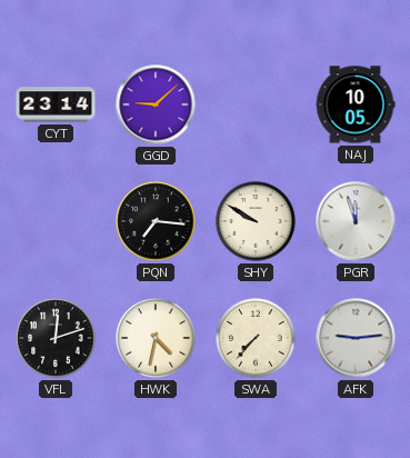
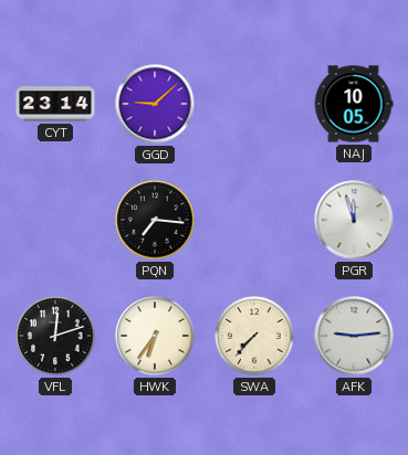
SHY: 9:50 -> none
HWK: 4:32 -> 6:36
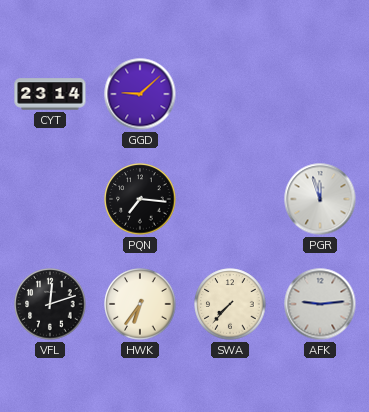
NAJ: 10:05 -> none
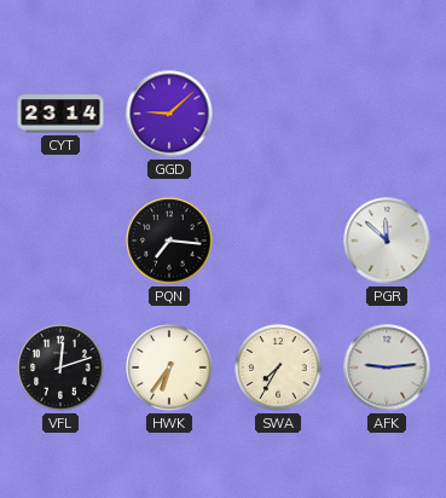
PGR: 11:57 -> 11:52
SWA: 7:37 -> 7:35
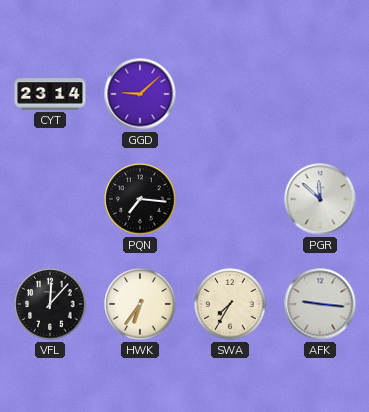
VFL: 12:12 -> 12:07
AFK: 9:14 -> 9:16
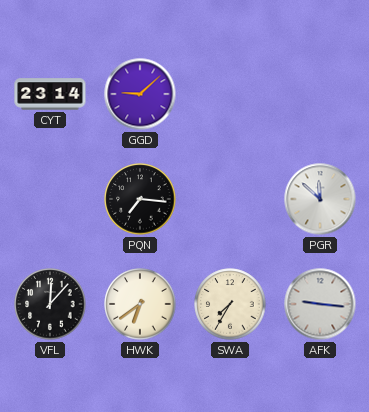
HWK: 6:36 -> 6:39
